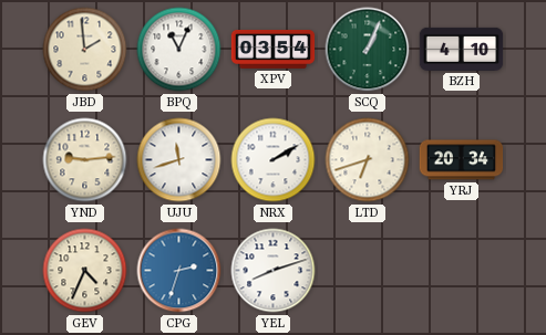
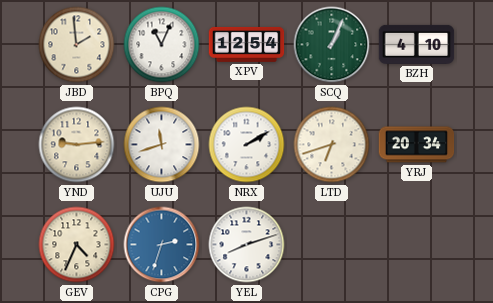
XPV: 03:54 -> 12:54
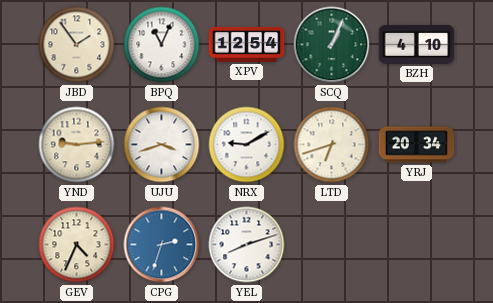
JBD: 1:59 -> 1:54
UJU: 11:42 -> 3:42
NRX: 2:10 -> 9:10
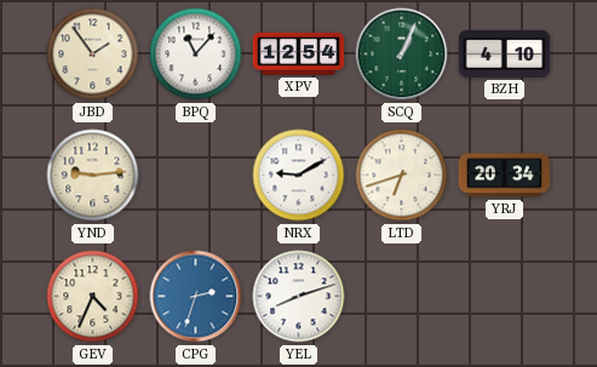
BPQ: 11:04 -> 11:07
UJU: 3:42 -> none
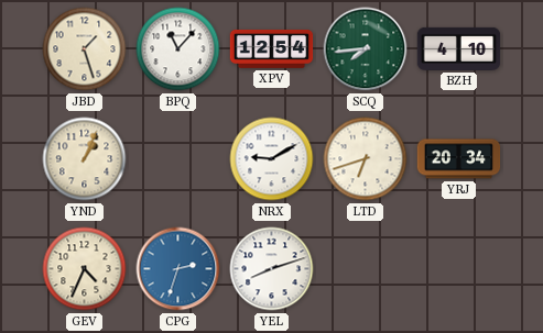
JBD: 1:54 -> 1:27
SCQ: 1:04 -> 7:44
YND: 9:14 -> 1:04
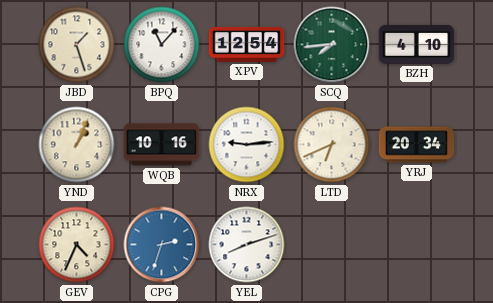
WQB: none -> 10:16
NRX: 9:10 -> 9:14
LTD: 6:42 -> 6:41
